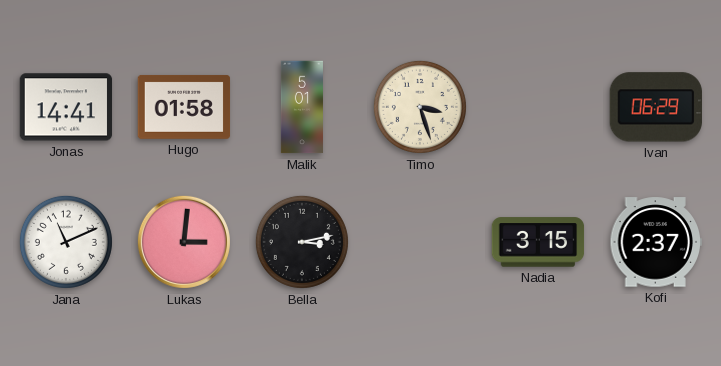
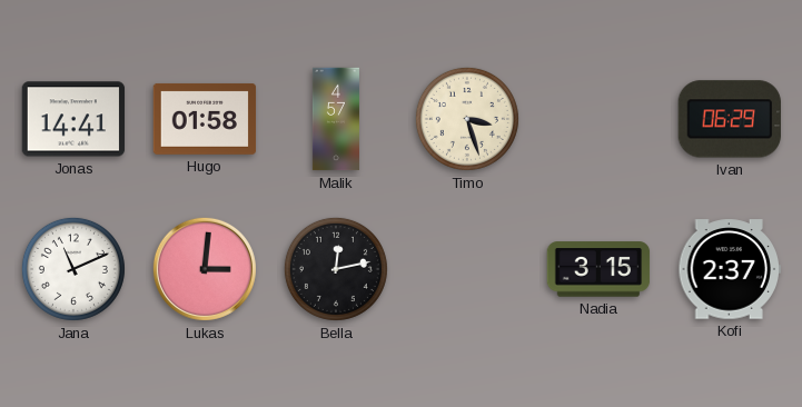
Malik: 5:01 -> 4:57
Bella: 3:13 -> 12:13
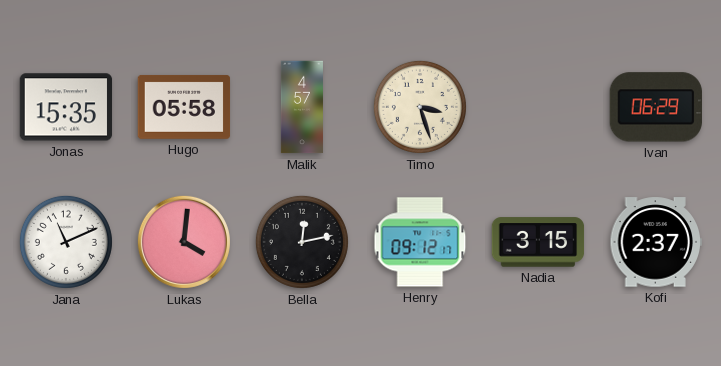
Jonas: 14:41 -> 15:35
Hugo: 01:58 -> 05:58
Lukas: 3:01 -> 4:01
Henry: none -> 09:12
